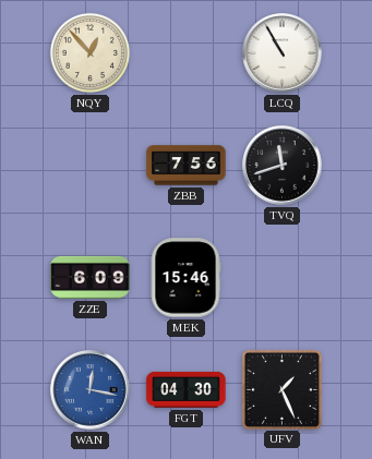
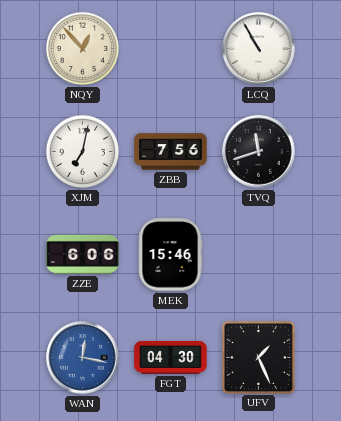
XJM: none -> 7:02
ZZE: 6:09 -> 6:06
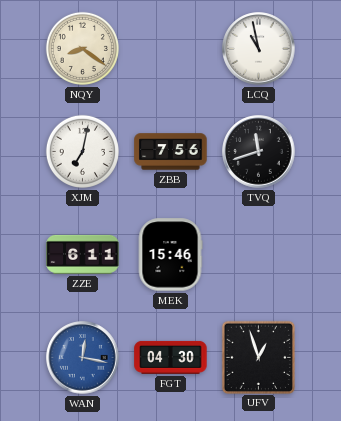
NQY: 12:53 -> 8:21
LCQ: 10:55 -> 10:58
ZZE: 6:06 -> 6:11
UFV: 1:26 -> 12:57
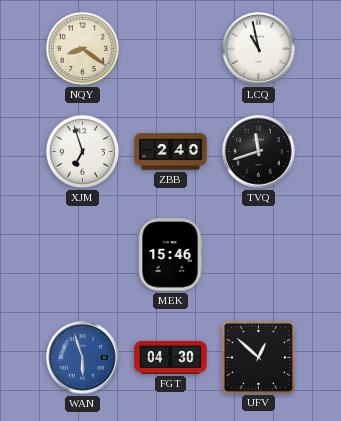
XJM: 7:02 -> 6:57
ZBB: 7:56 -> 2:40
ZZE: 6:11 -> none
WAN: 12:17 -> 5:57
UFV: 12:57 -> 12:52
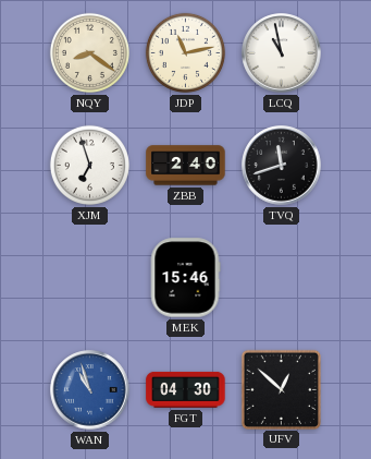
JDP: none -> 11:13
WAN: 5:57 -> 10:57
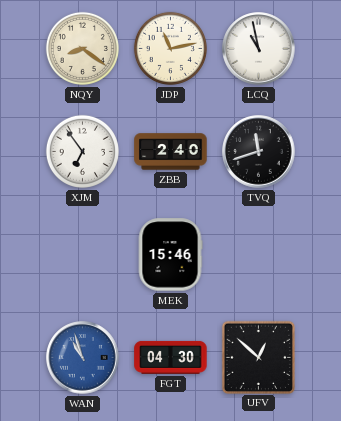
XJM: 6:57 -> 6:54
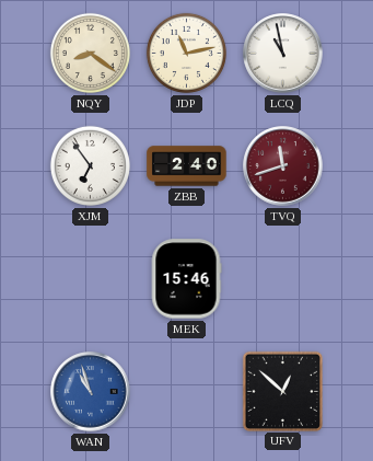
TVQ dial: black -> burgundy
FGT: 04:30 -> none
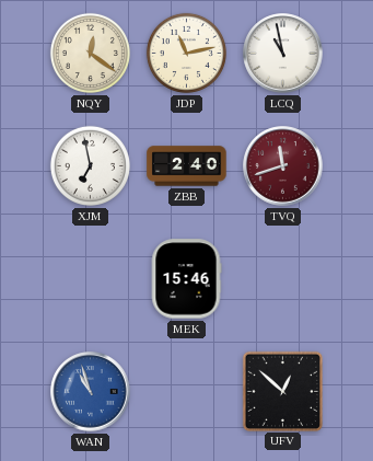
NQY: 8:21 -> 12:21
XJM: 6:54 -> 6:58
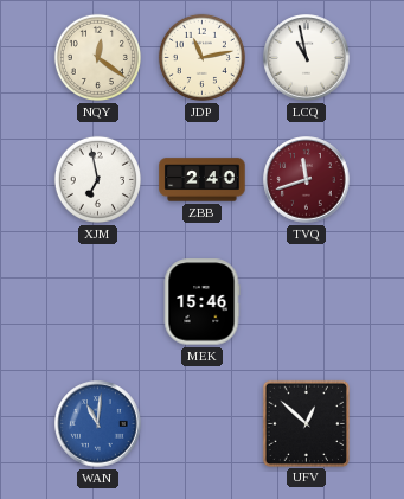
WAN: 10:57 -> 11:01
